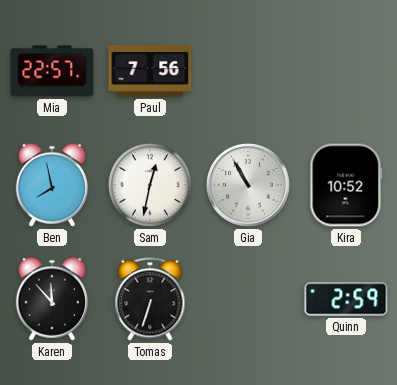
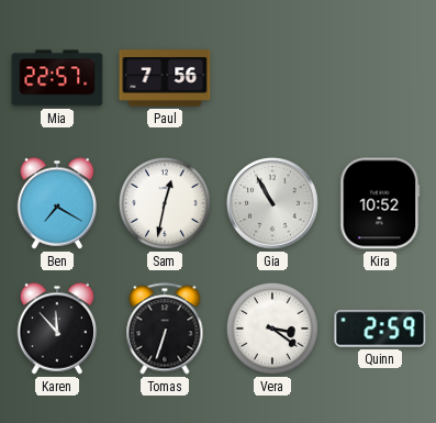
Ben: 7:58 -> 7:20
Vera: none -> 3:21
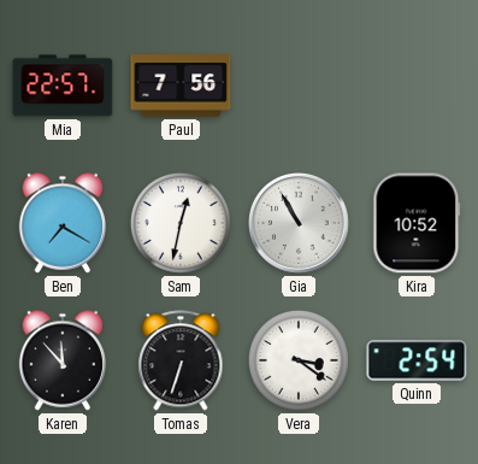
Quinn: 2:59 -> 2:54
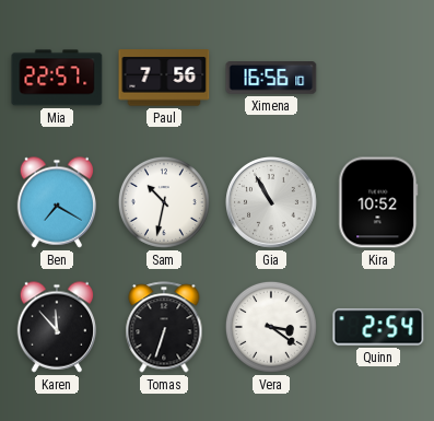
Ximena: none -> 16:56
Sam: 12:32 -> 10:32
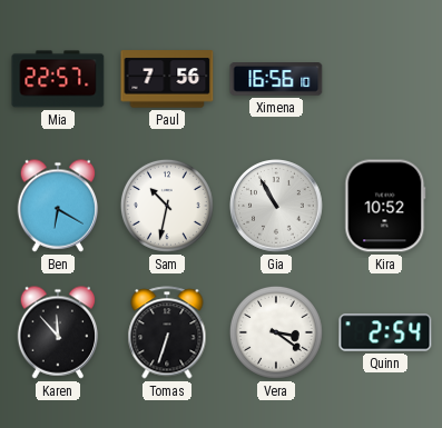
Ben: 7:20 -> 6:20
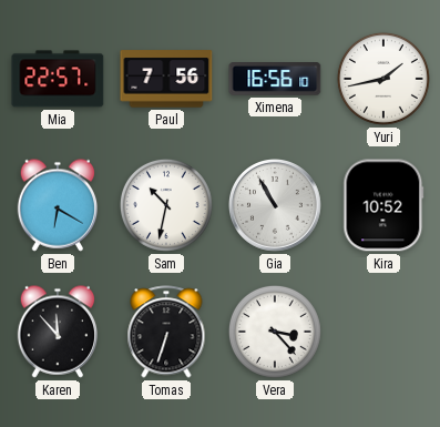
Yuri: none -> 1:43
Vera: 3:21 -> 3:23
Quinn: 2:54 -> none
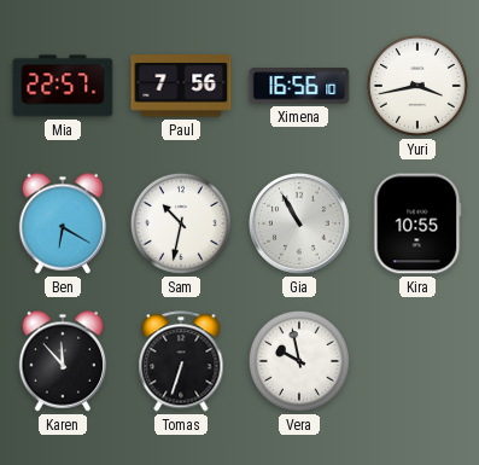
Yuri: 1:43 -> 3:43
Kira: 10:52 -> 10:55
Vera: 3:23 -> 9:58
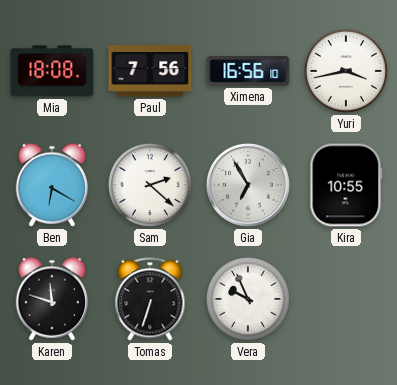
Mia: 22:57 -> 18:08
Sam: 10:32 -> 2:22
Gia: 10:55 -> 6:55
Karen: 11:53 -> 11:48
Vera: 9:58 -> 9:56
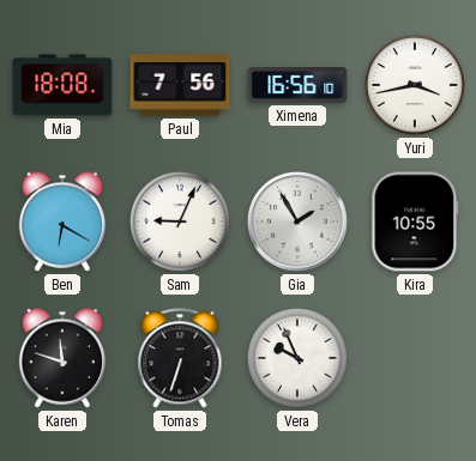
Sam: 2:22 -> 9:04
Gia: 6:55 -> 1:55
